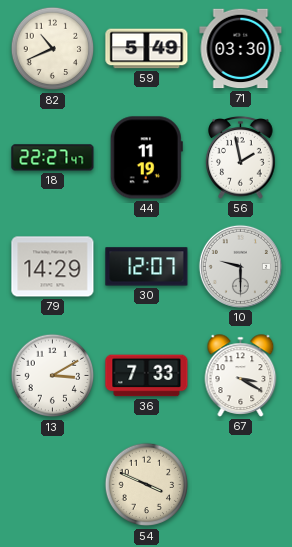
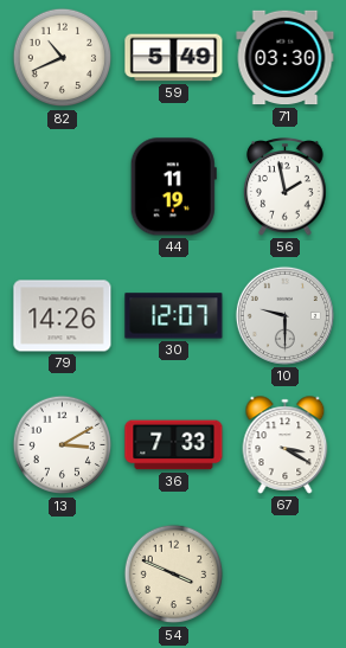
18: 22:27 -> none
79: 14:29 -> 14:26
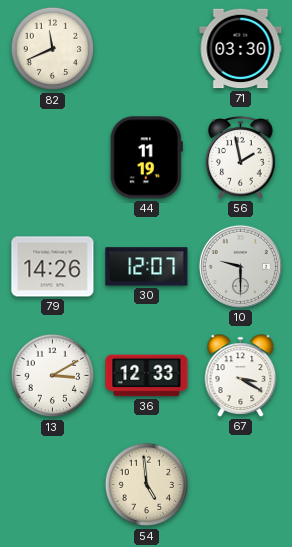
82: 10:41 -> 11:41
59: 5:49 -> none
36: 7:33 -> 12:33
54: 3:49 -> 4:59
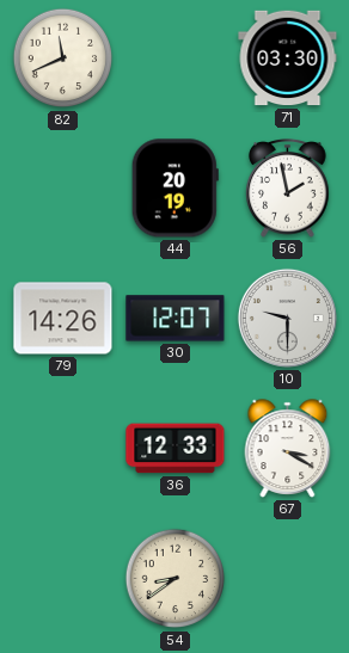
44: 11:19 -> 20:19
13: 3:10 -> none
54: 4:59 -> 8:39
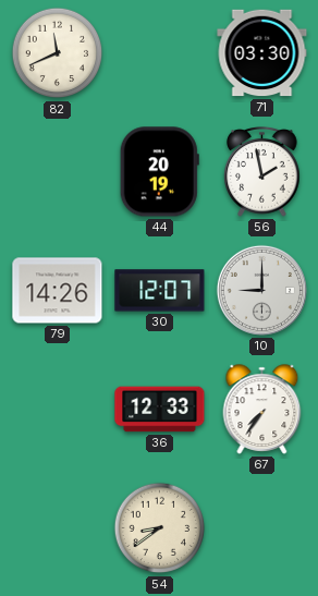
10: 9:30 -> 9:00
67: 3:20 -> 7:36
